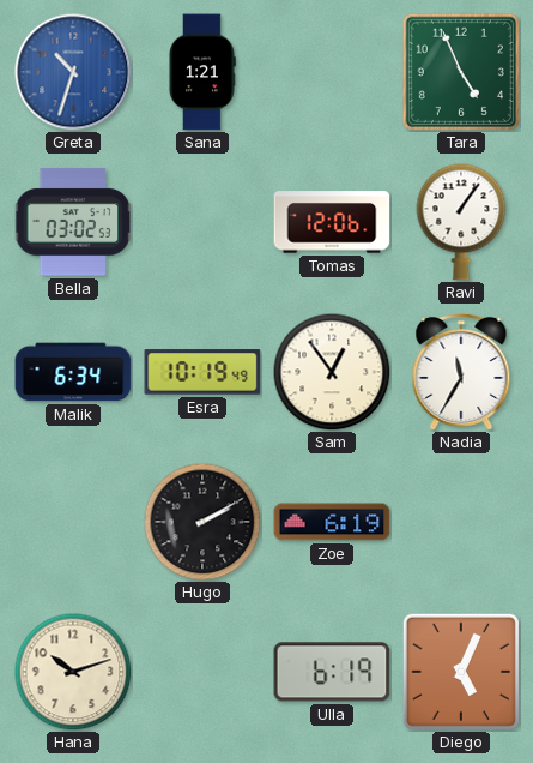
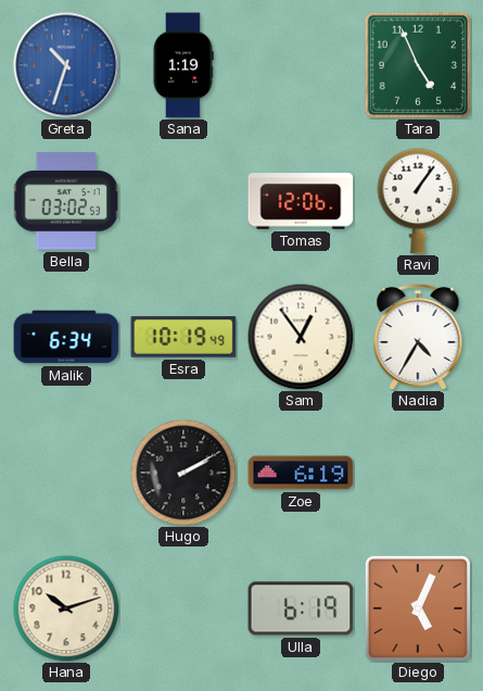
Sana: 1:21 -> 1:19
Nadia: 11:35 -> 4:35
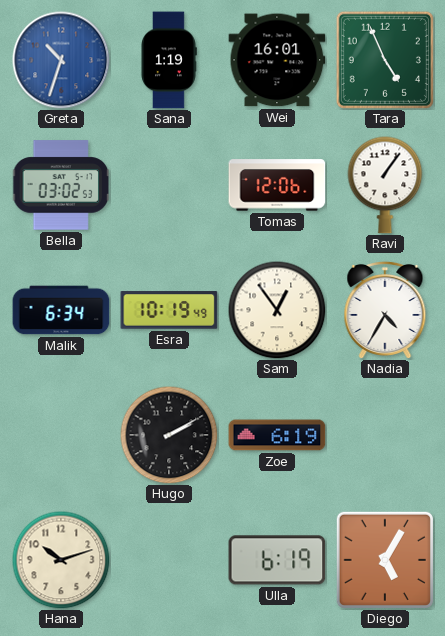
Wei: none -> 16:01
Diego: 5:04 -> 5:05
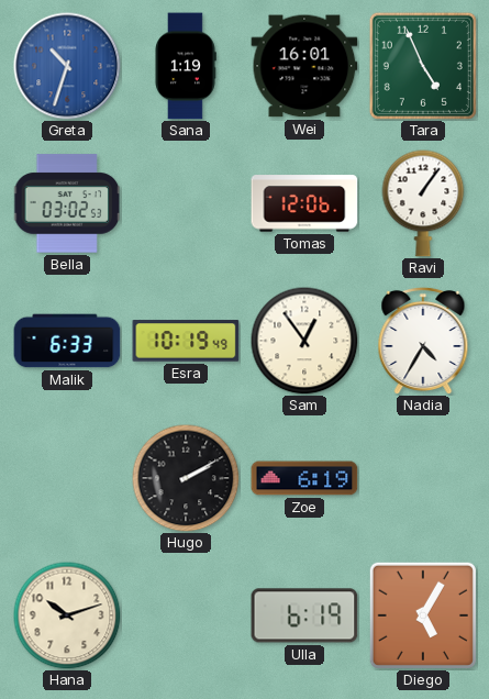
Malik: 6:34 -> 6:33
